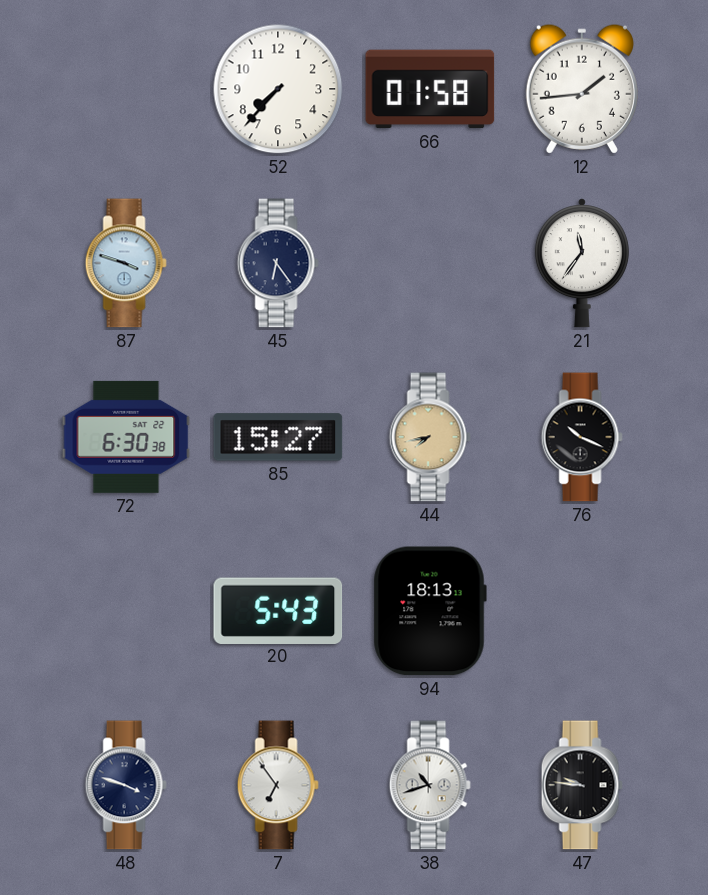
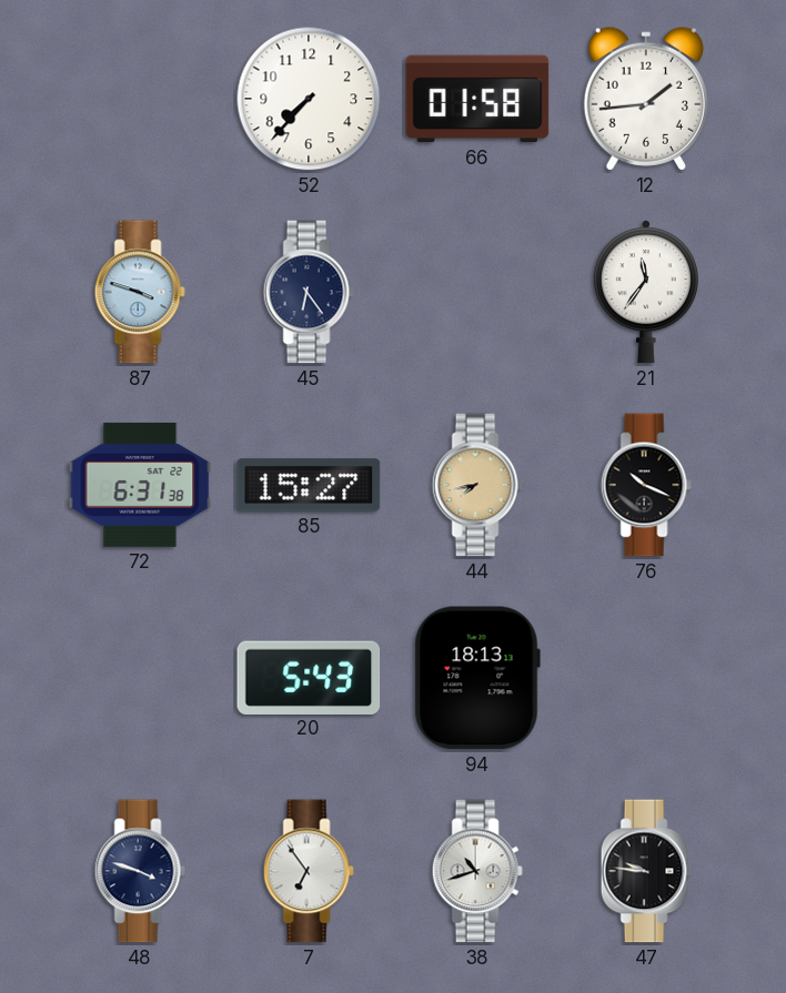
72: 6:30 -> 6:31
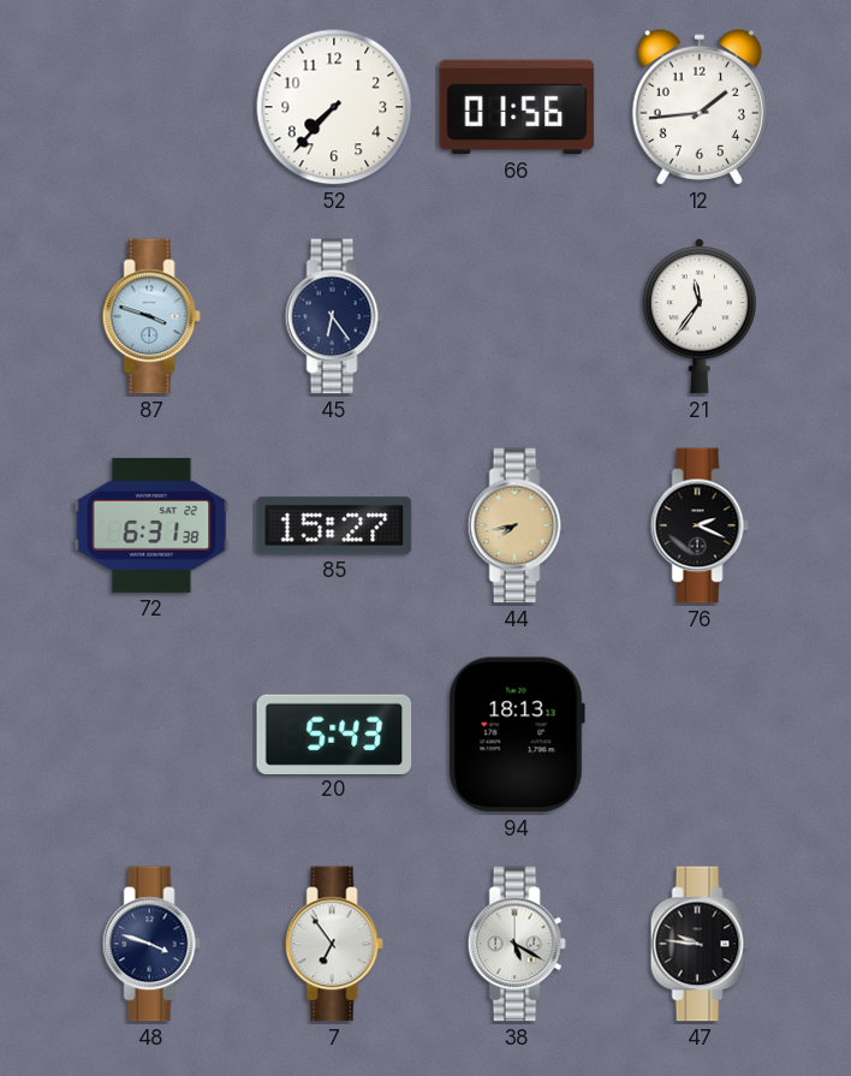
66: 01:58 -> 01:56
76: 10:19 -> 2:19
38: 10:42 -> 5:20
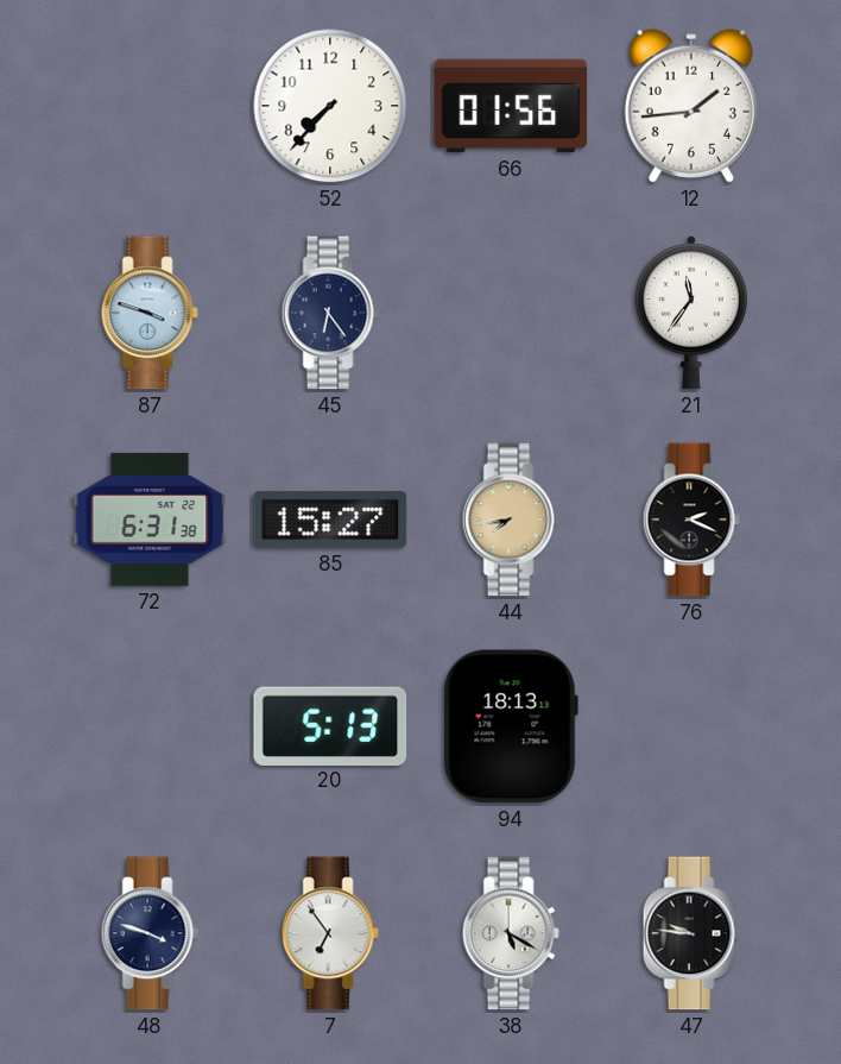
20: 5:43 -> 5:13
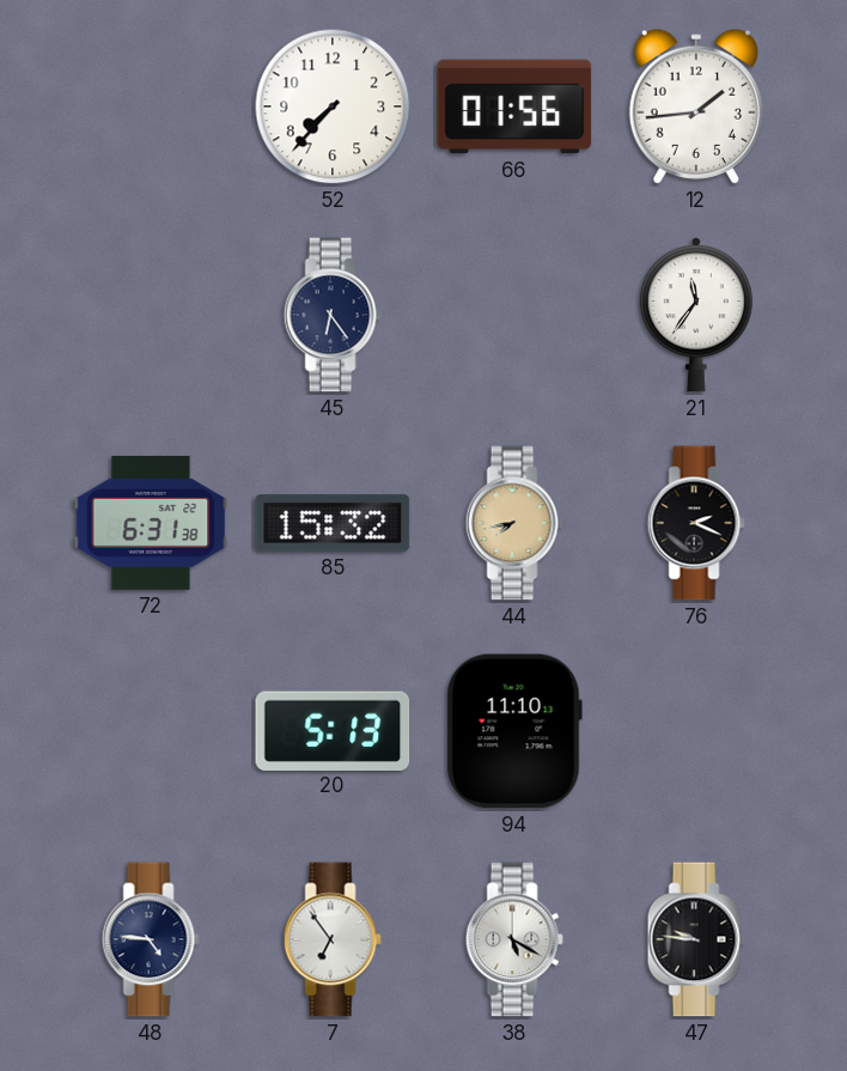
87: 3:48 -> none
85: 15:27 -> 15:32
94: 18:13 -> 11:10
48: 3:48 -> 4:46
